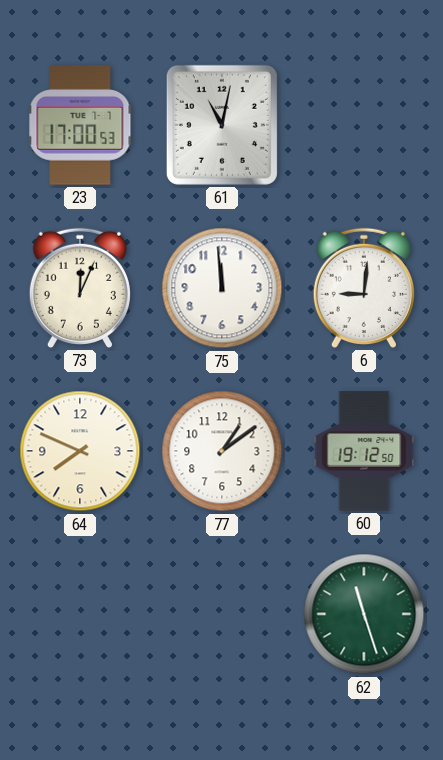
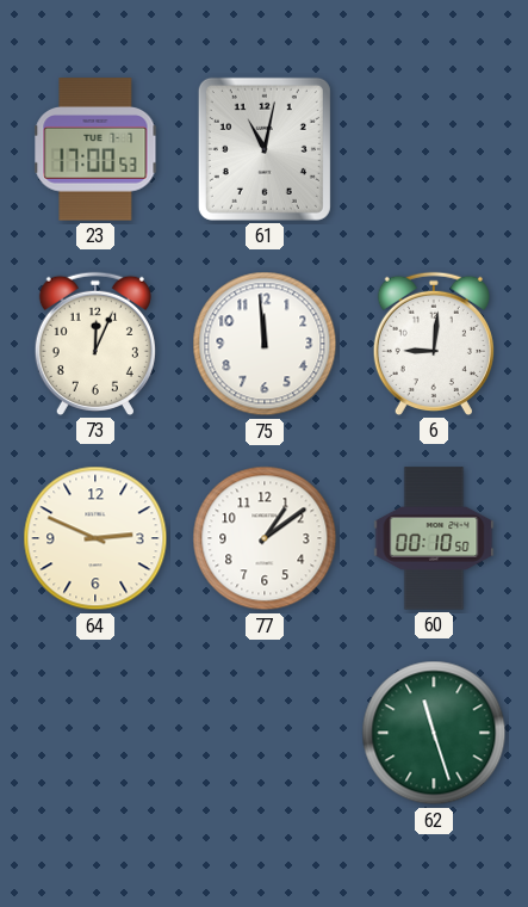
64: 7:49 -> 2:49
60: 19:12 -> 00:10
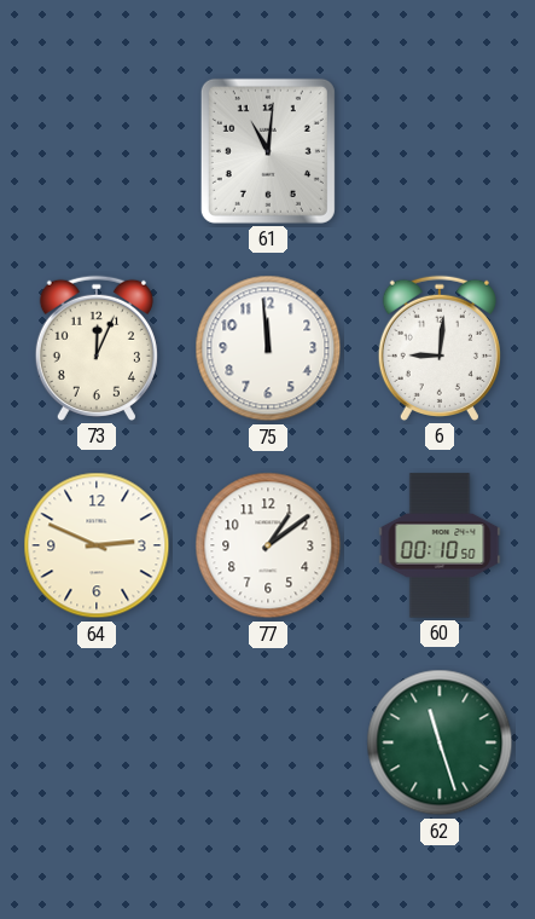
23: 17:00 -> none
61: 11:02 -> 11:01
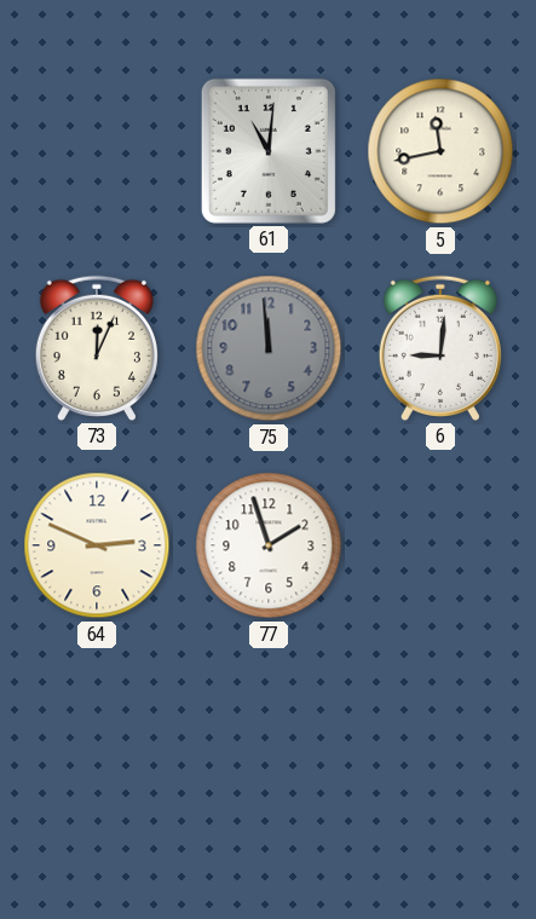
5: none -> 11:43
75 dial: white -> grey
77: 1:09 -> 1:57
60: 00:10 -> none
62: 11:27 -> none
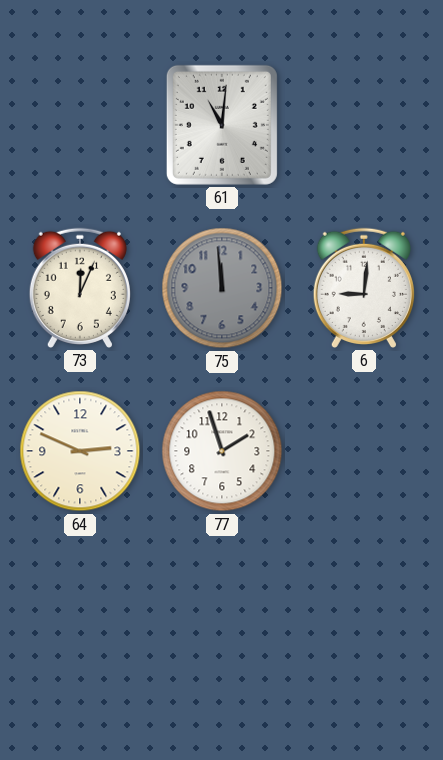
5: 11:43 -> none
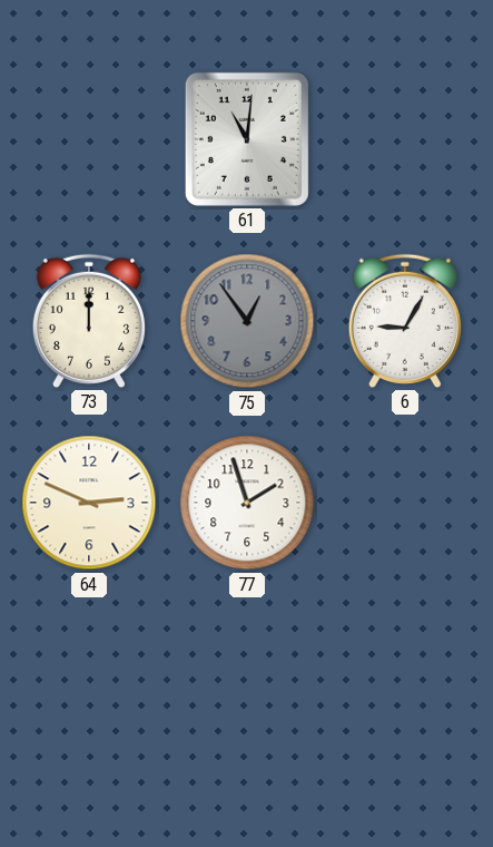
73: 12:04 -> 12:00
75: 11:59 -> 12:54
6: 9:01 -> 9:05
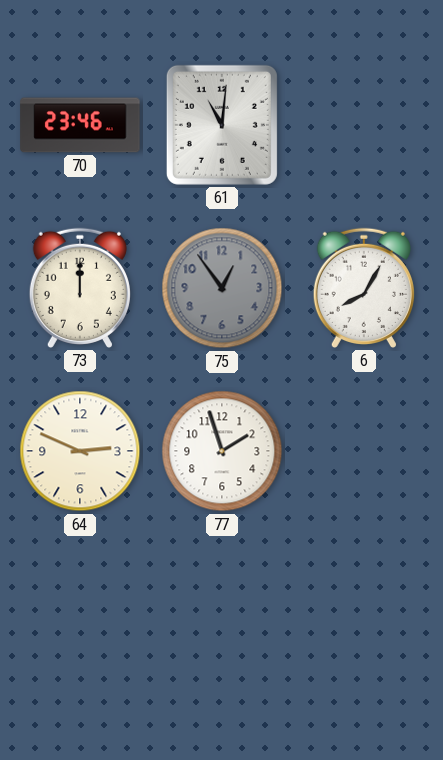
70: none -> 23:46
6: 9:05 -> 8:05
